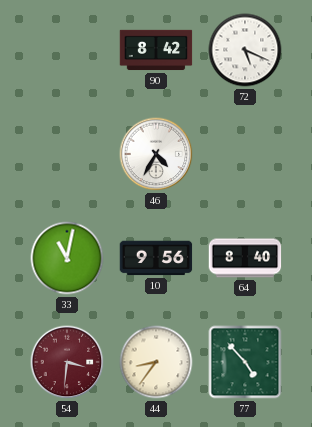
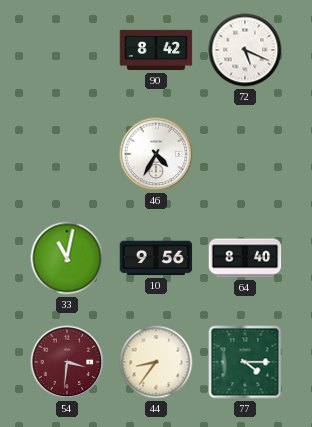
77: 4:53 -> 4:15
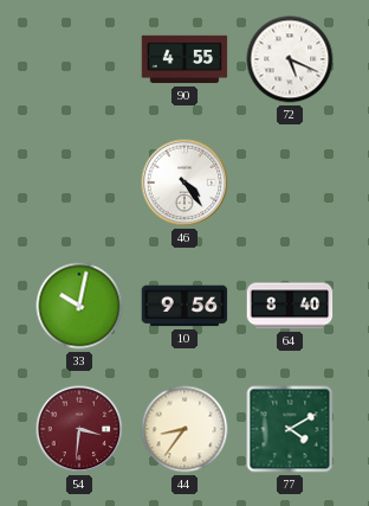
90: 8:42 -> 4:55
46: 4:35 -> 4:24
33: 11:02 -> 10:02
77: 4:15 -> 4:10
